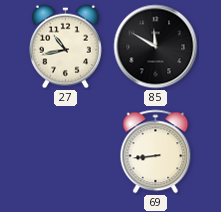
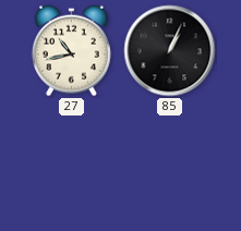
85: 11:50 -> 1:04
69: 8:44 -> none
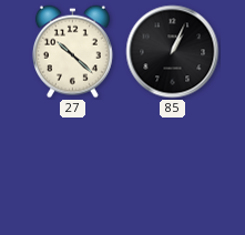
27: 10:43 -> 10:22
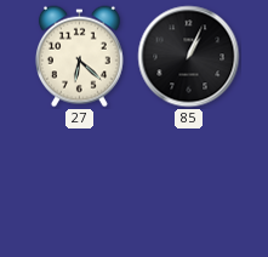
27: 10:22 -> 6:22
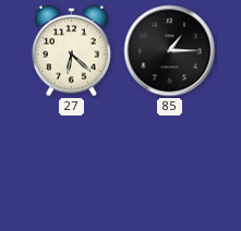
85: 1:04 -> 1:15
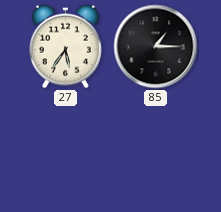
27: 6:22 -> 5:36
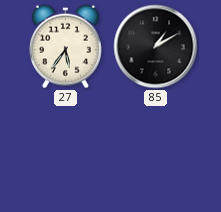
85: 1:15 -> 1:10
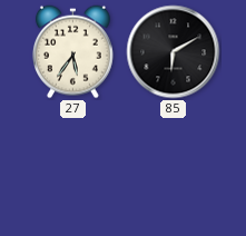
85: 1:10 -> 6:10
